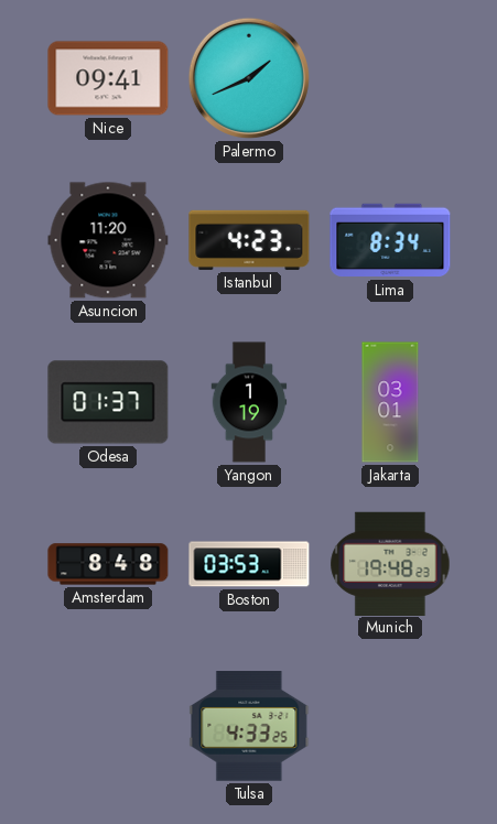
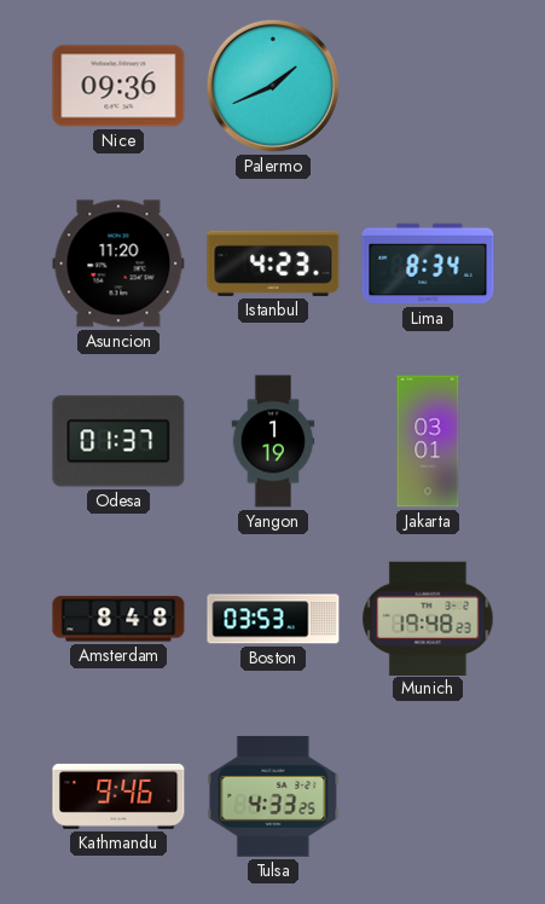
Nice: 09:41 -> 09:36
Kathmandu: none -> 9:46
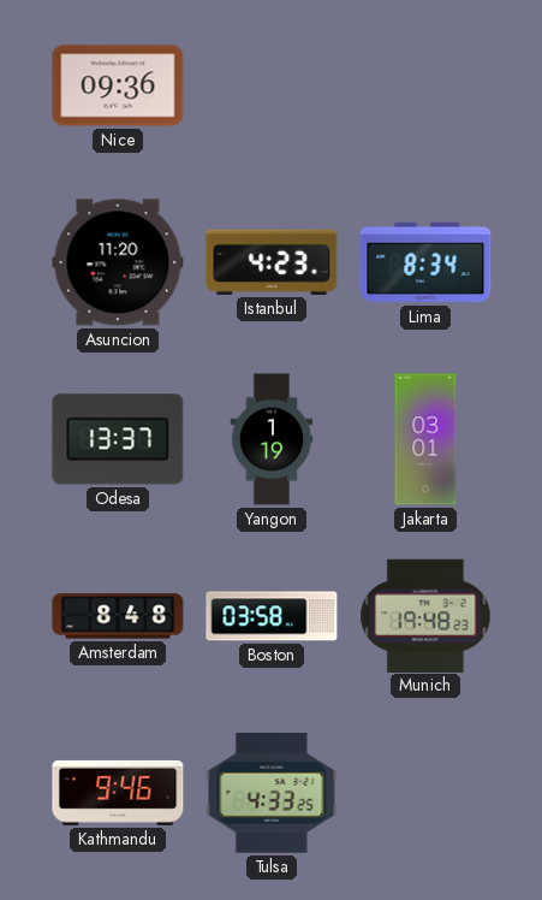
Palermo: 1:41 -> none
Odesa: 01:37 -> 13:37
Boston: 03:53 -> 03:58
